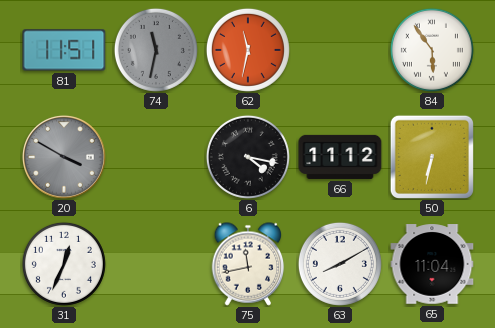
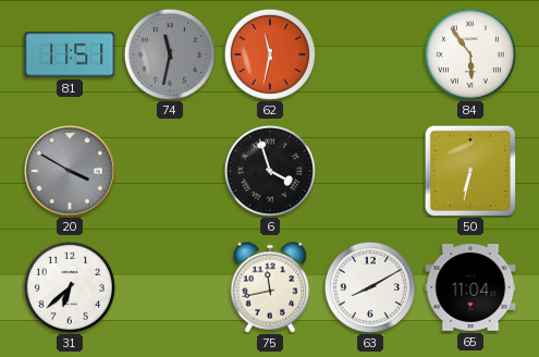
6: 4:17 -> 3:57
66: 11:12 -> none
31: 12:34 -> 6:38
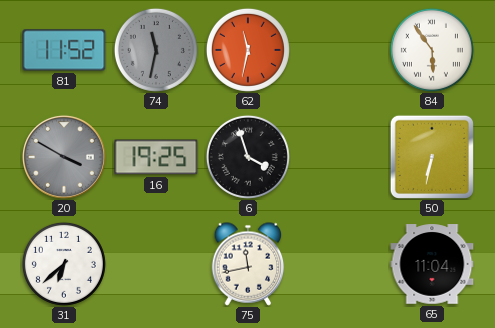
81: 11:51 -> 11:52
16: none -> 19:25
63: 8:10 -> none
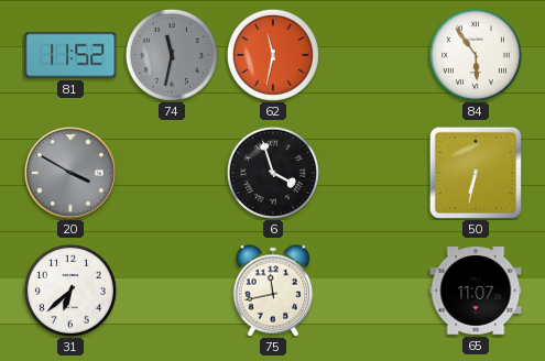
16: 19:25 -> none
65: 11:04 -> 11:07
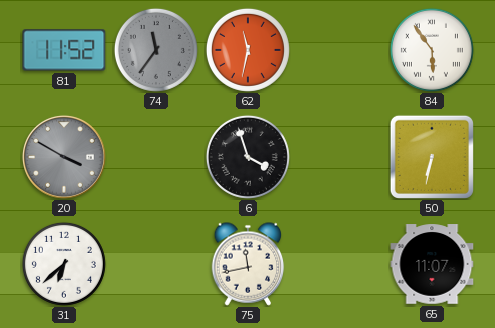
74: 11:32 -> 11:36
